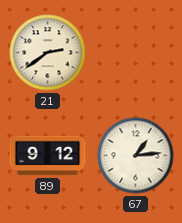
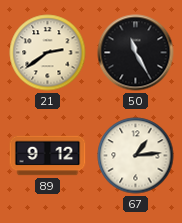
50: none -> 11:25
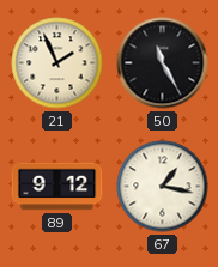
21: 2:39 -> 1:56
67: 1:14 -> 1:17
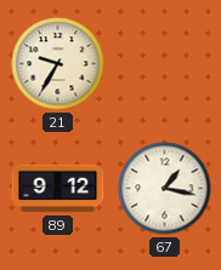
21: 1:56 -> 9:35
50: 11:25 -> none
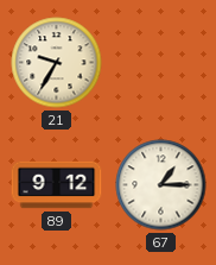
67: 1:17 -> 1:15
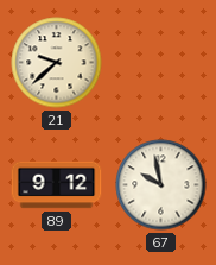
21: 9:35 -> 9:38
67: 1:15 -> 9:58
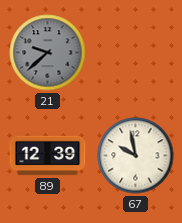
21 dial: cream -> grey
89: 9:12 -> 12:39
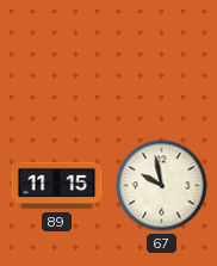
21: 9:38 -> none
89: 12:39 -> 11:15
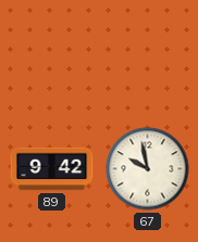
89: 11:15 -> 9:42
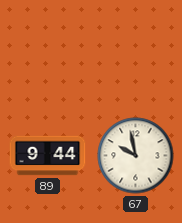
89: 9:42 -> 9:44
